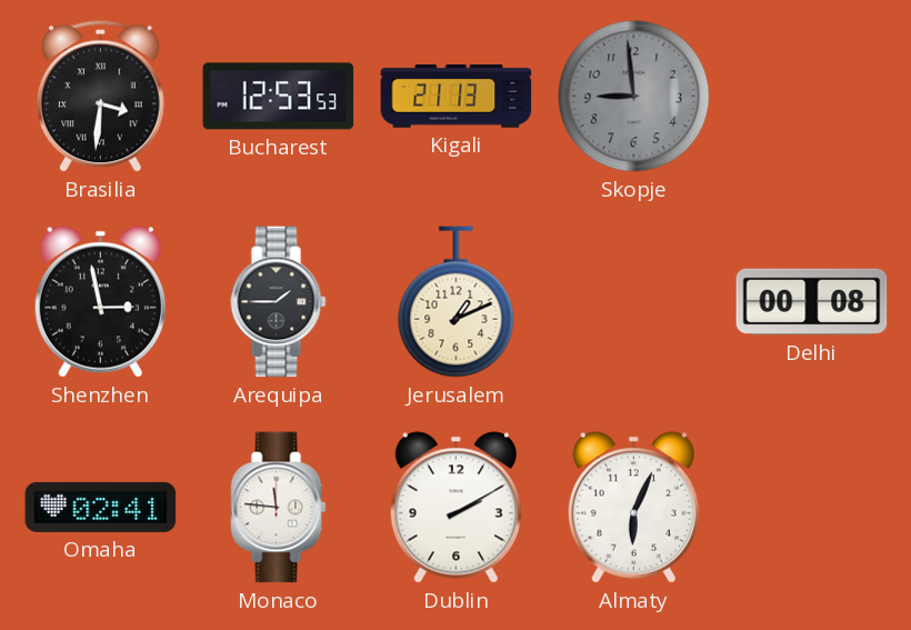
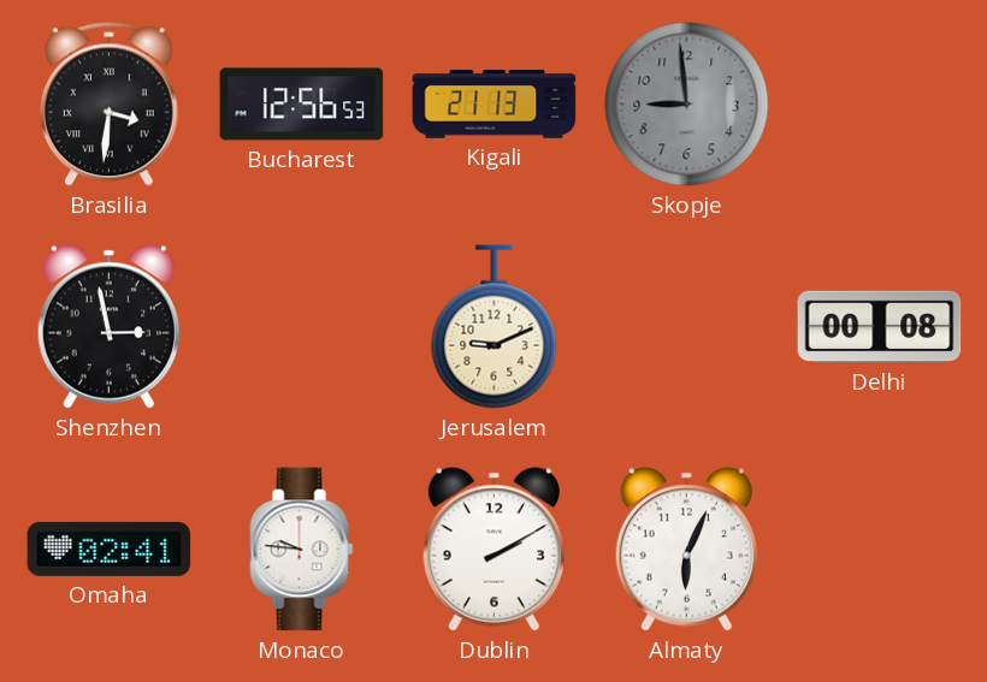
Bucharest: 12:53 -> 12:56
Arequipa: 1:45 -> none
Jerusalem: 1:11 -> 9:11
Monaco: 11:46 -> 9:46
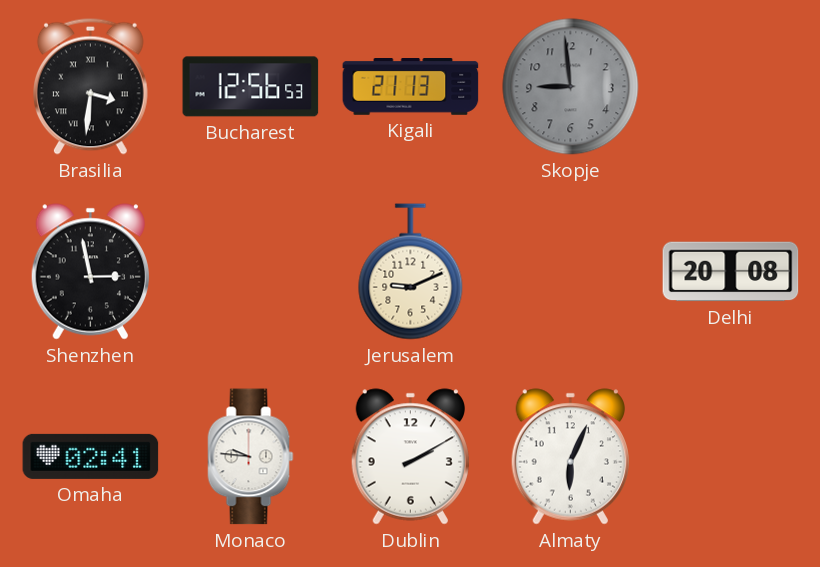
Delhi: 00:08 -> 20:08
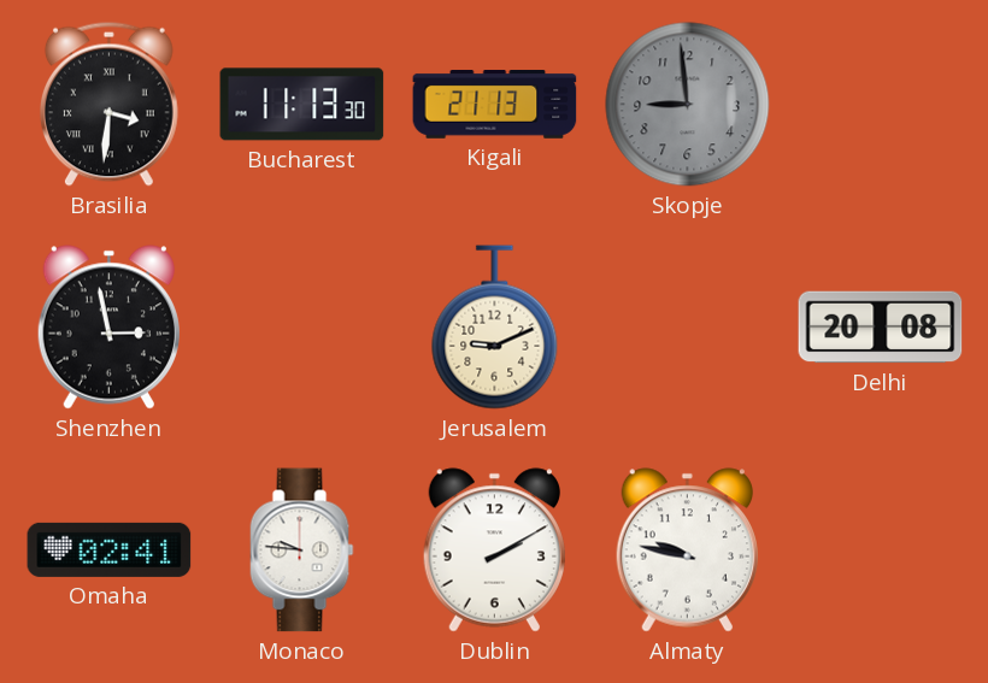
Bucharest: 12:56 -> 11:13
Almaty: 6:04 -> 9:47
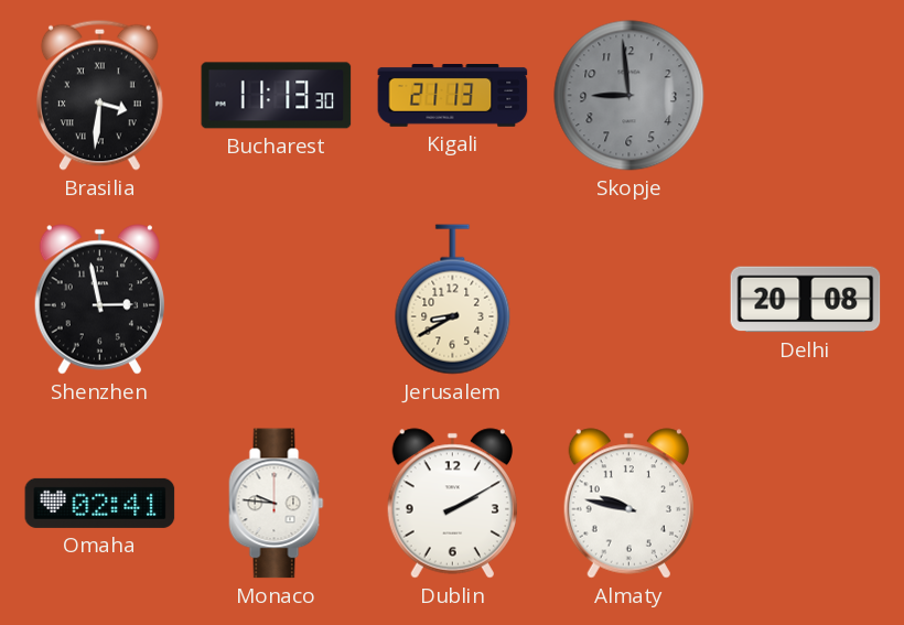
Jerusalem: 9:11 -> 8:40
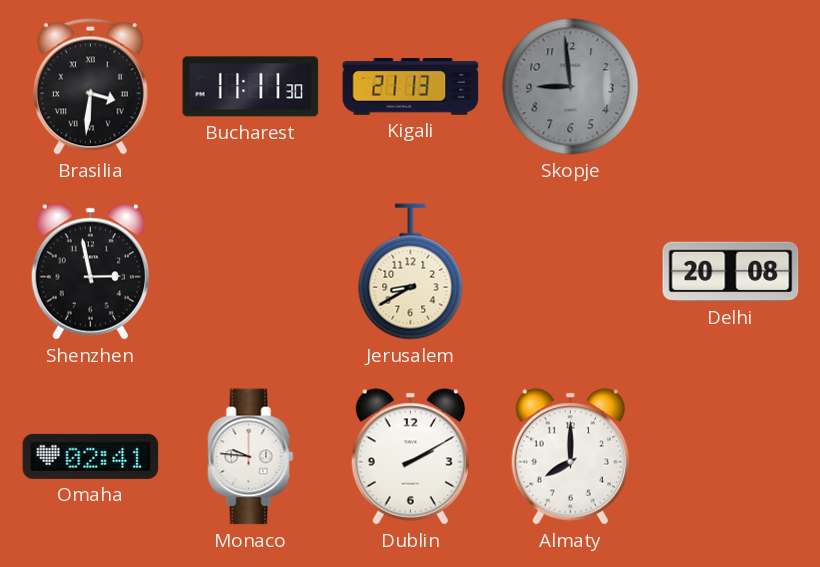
Bucharest: 11:13 -> 11:11
Almaty: 9:47 -> 8:00
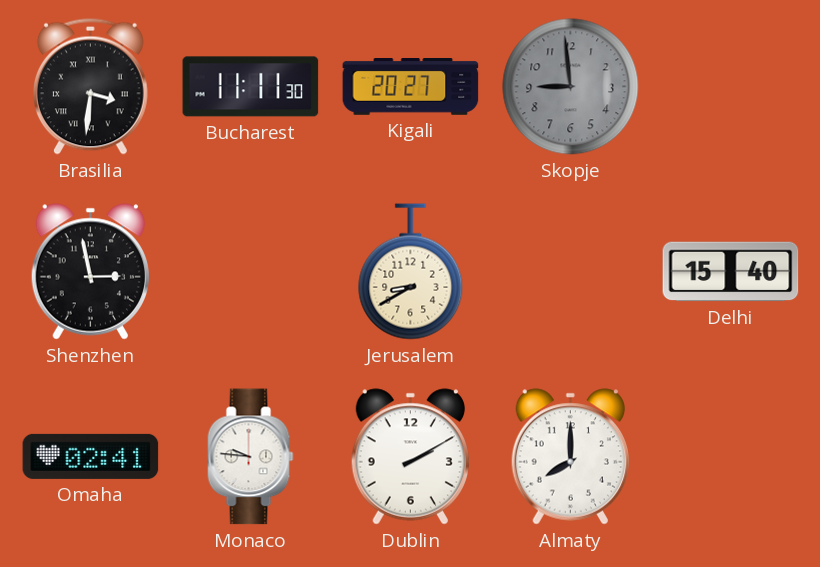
Kigali: 21:13 -> 20:27
Delhi: 20:08 -> 15:40
